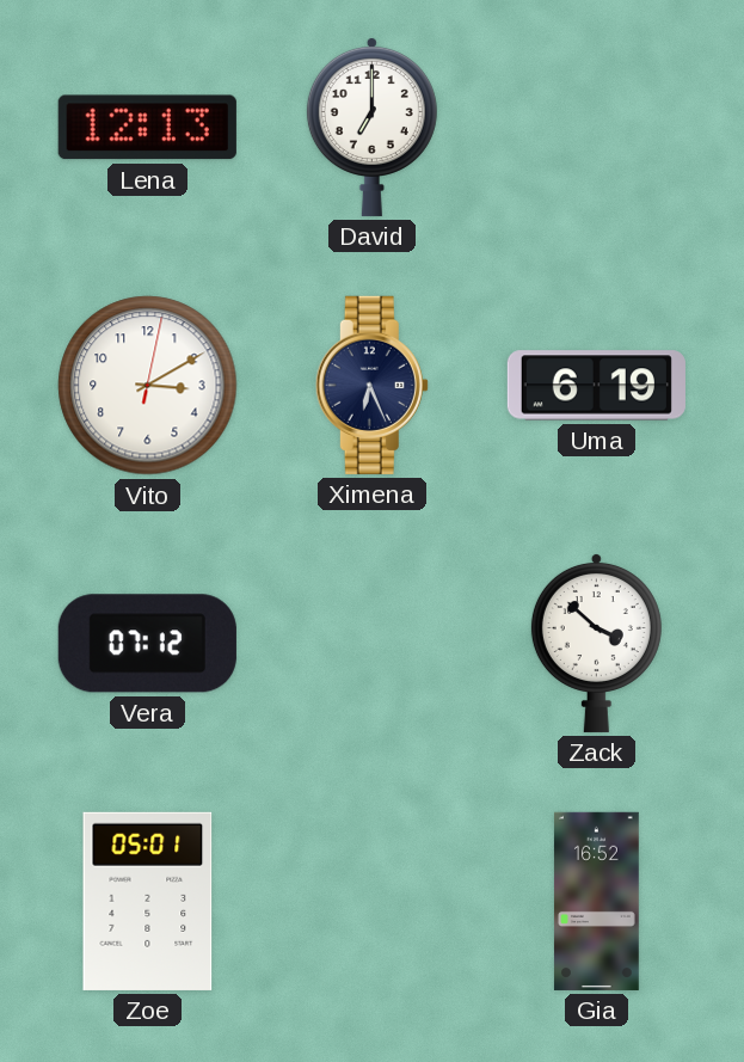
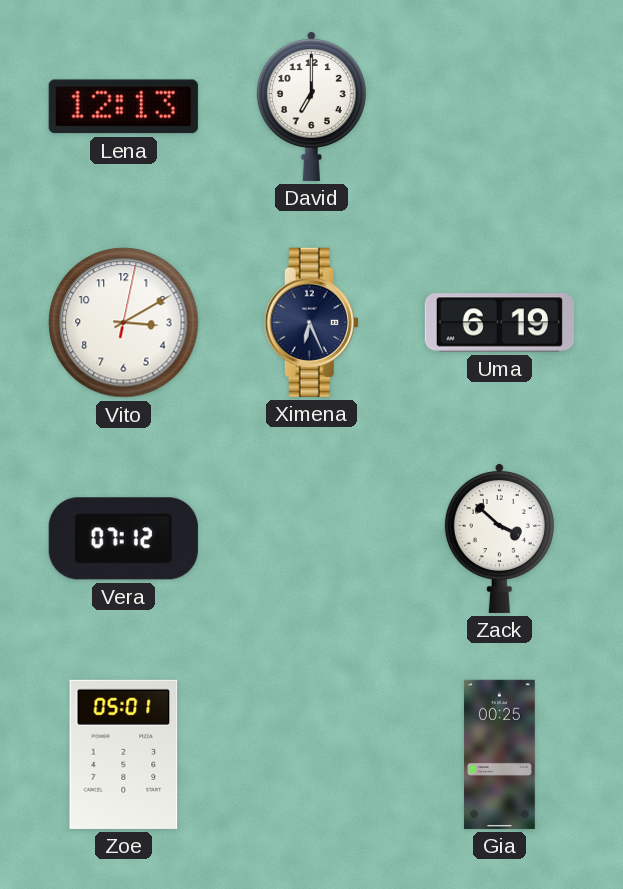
Gia: 16:52 -> 00:25
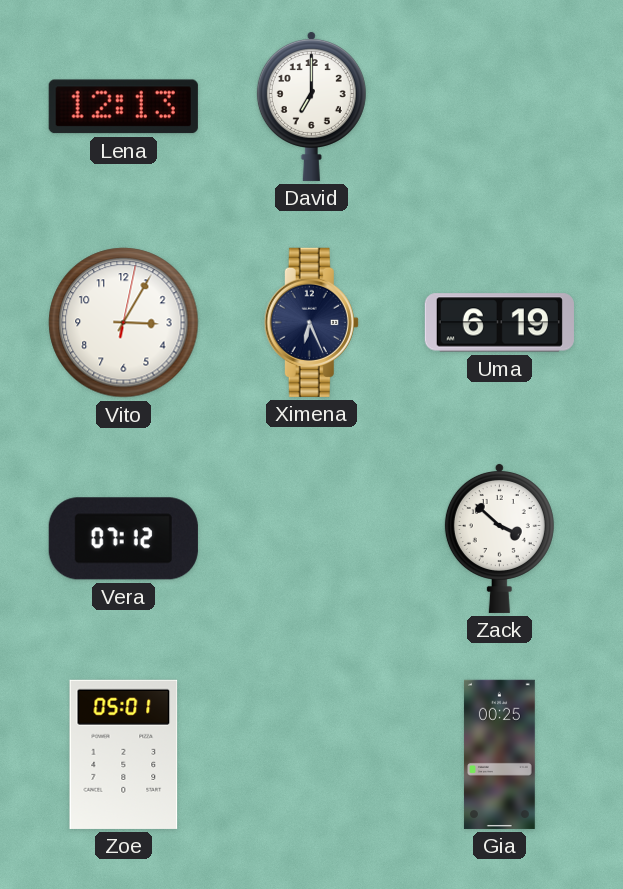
Vito: 3:10 -> 3:05
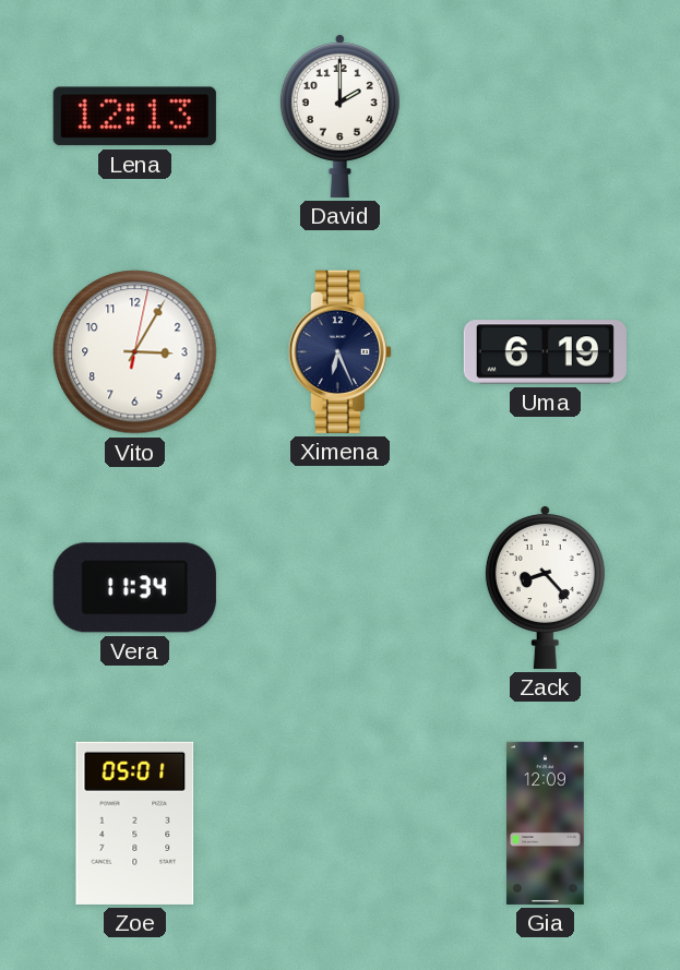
David: 7:00 -> 2:00
Vera: 07:12 -> 11:34
Zack: 3:52 -> 8:23
Gia: 00:25 -> 12:09
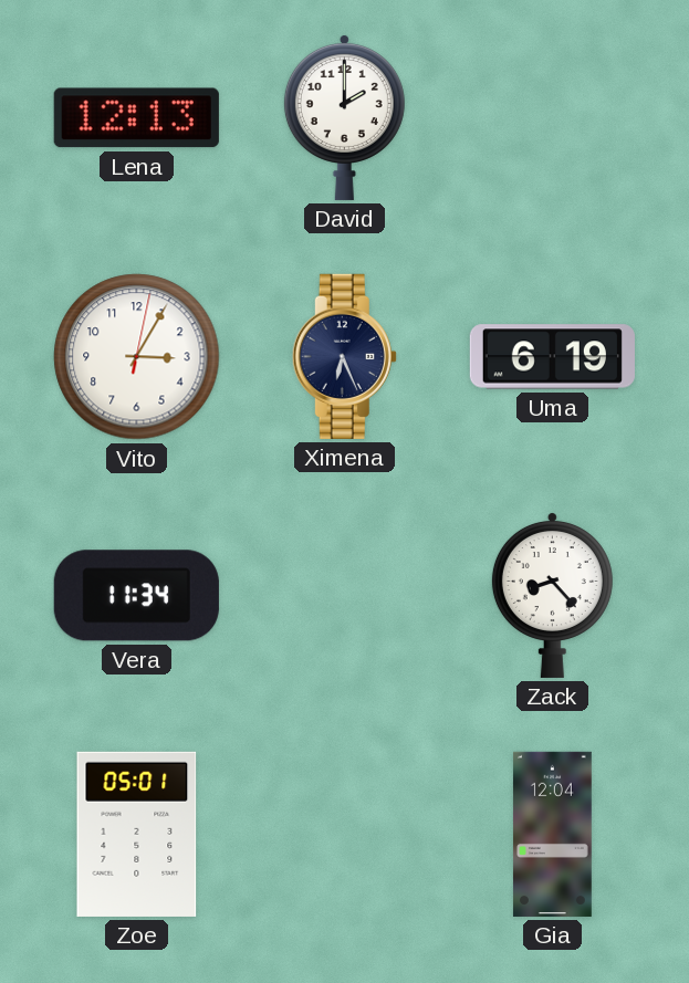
Gia: 12:09 -> 12:04
